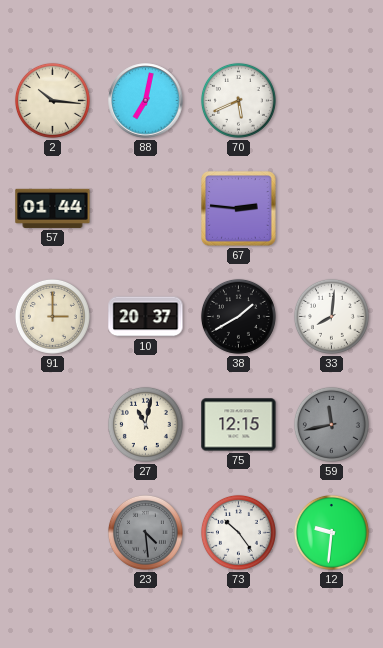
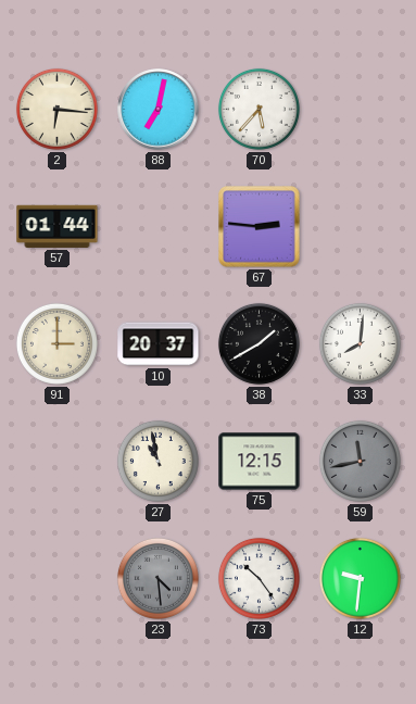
2: 10:16 -> 6:16
70: 5:41 -> 5:37
27: 11:02 -> 10:58
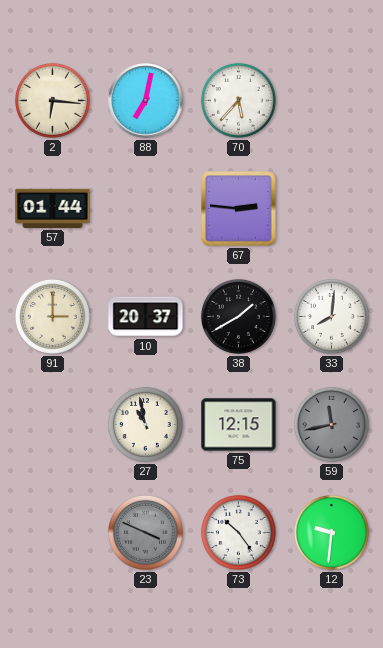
23: 4:29 -> 3:49
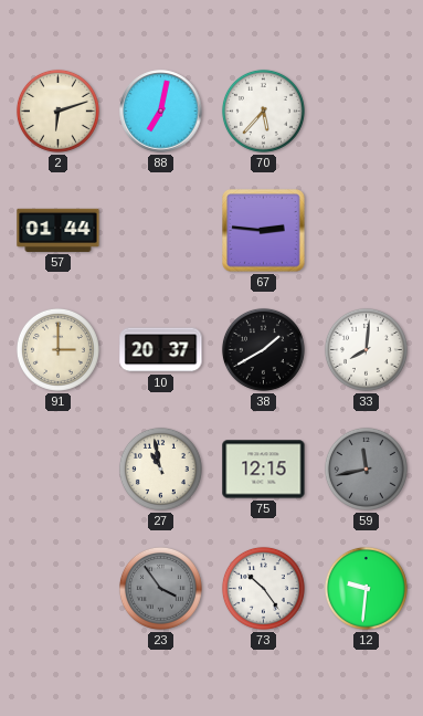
2: 6:16 -> 6:12
23: 3:49 -> 3:54
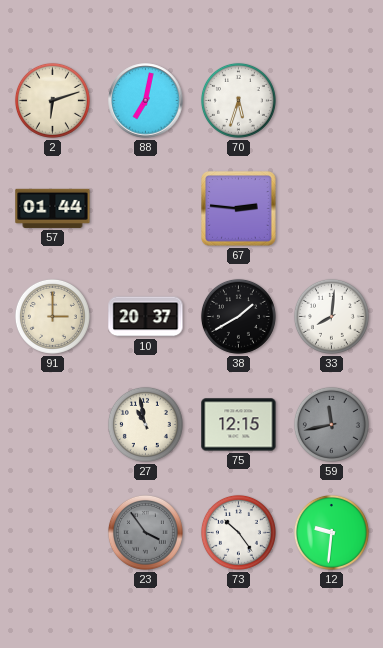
70: 5:37 -> 5:33
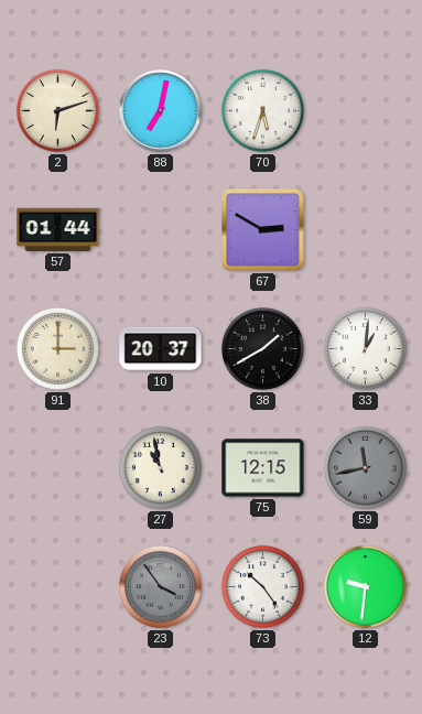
67: 2:46 -> 2:50
33: 8:01 -> 1:01
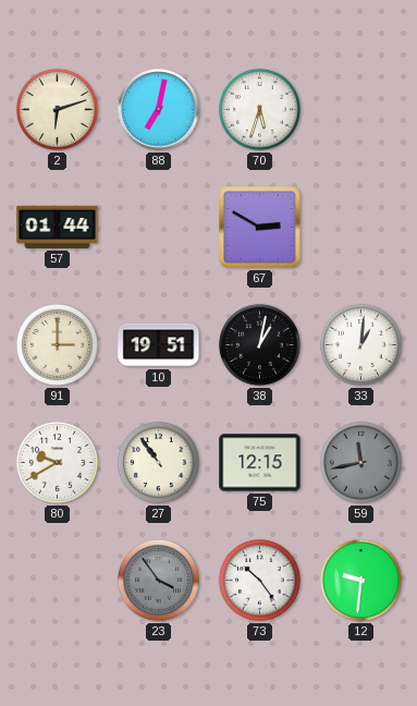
10: 20:37 -> 19:51
38: 1:40 -> 1:02
80: none -> 9:40
27: 10:58 -> 10:54
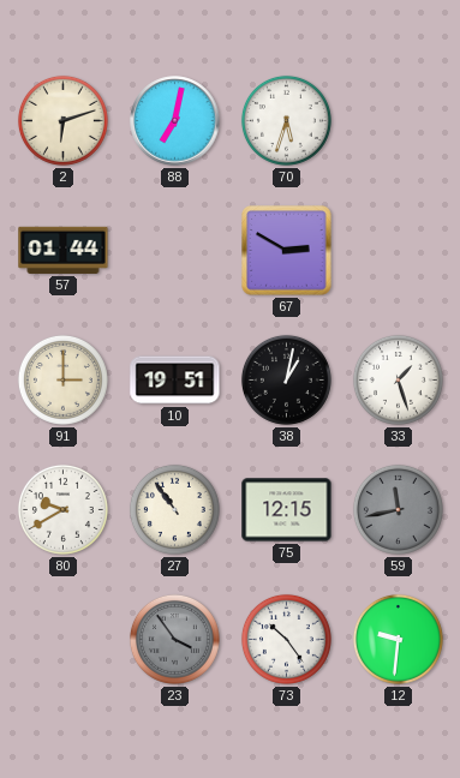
33: 1:01 -> 1:27
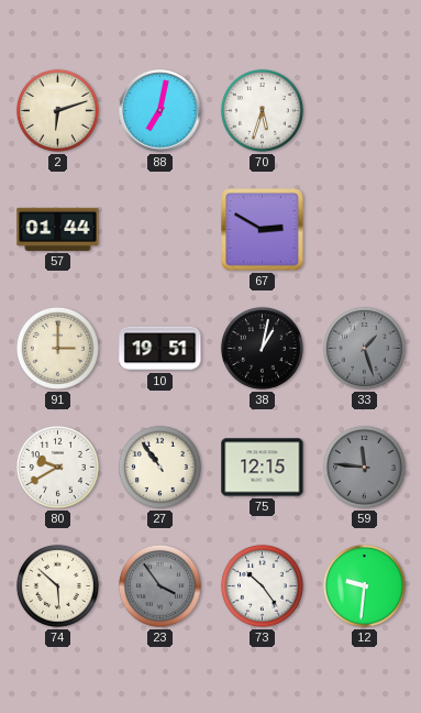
33 dial: white -> grey
59: 11:43 -> 11:46
74: none -> 5:52
